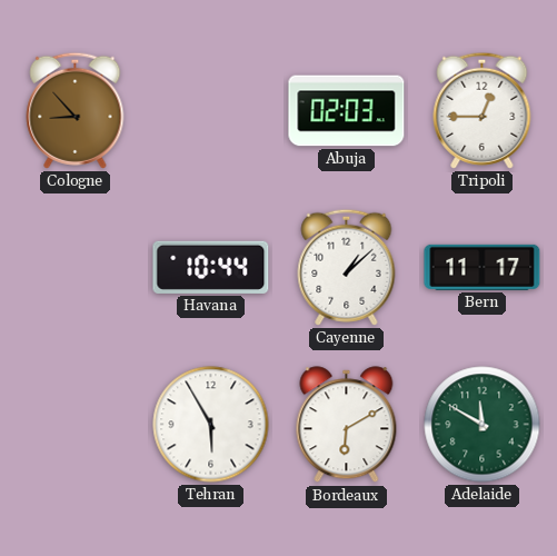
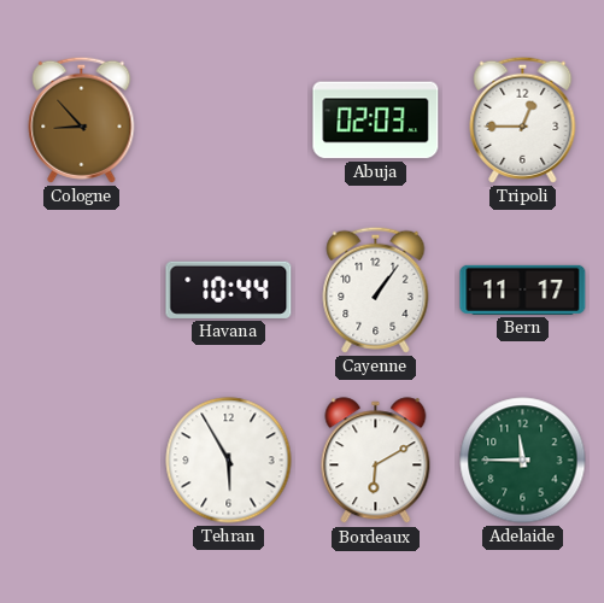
Cayenne: 1:08 -> 1:06
Adelaide: 11:50 -> 11:45
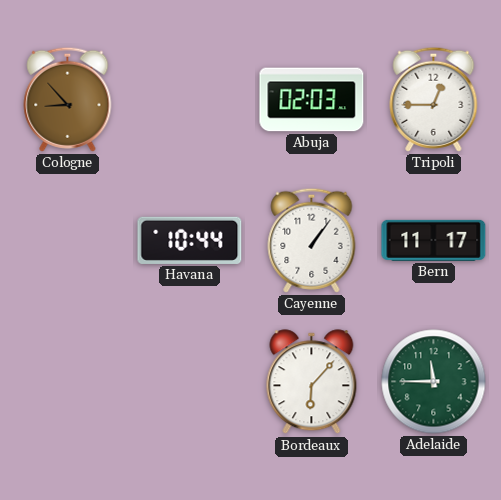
Tehran: 5:55 -> none
Bordeaux: 6:10 -> 6:07
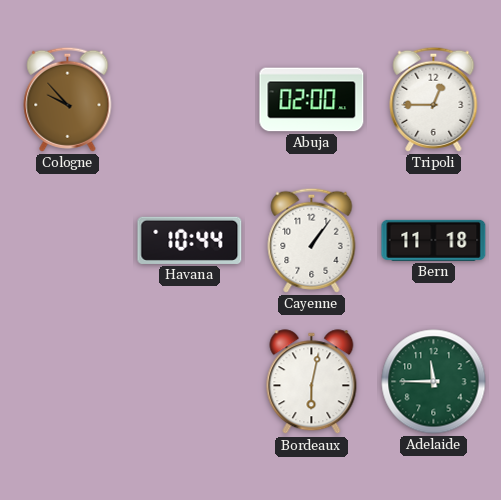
Cologne: 8:53 -> 9:53
Abuja: 02:03 -> 02:00
Bern: 11:17 -> 11:18
Bordeaux: 6:07 -> 6:02
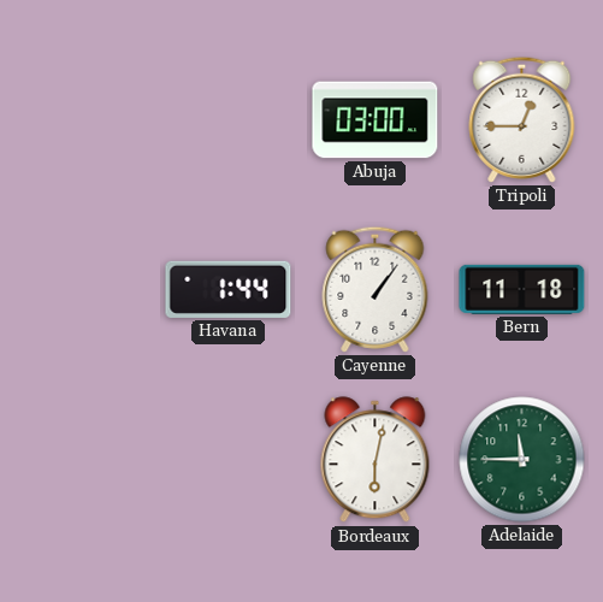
Cologne: 9:53 -> none
Abuja: 02:00 -> 03:00
Havana: 10:44 -> 1:44
